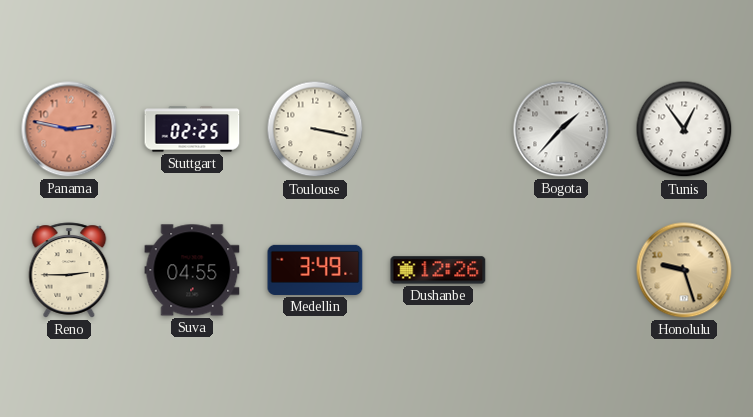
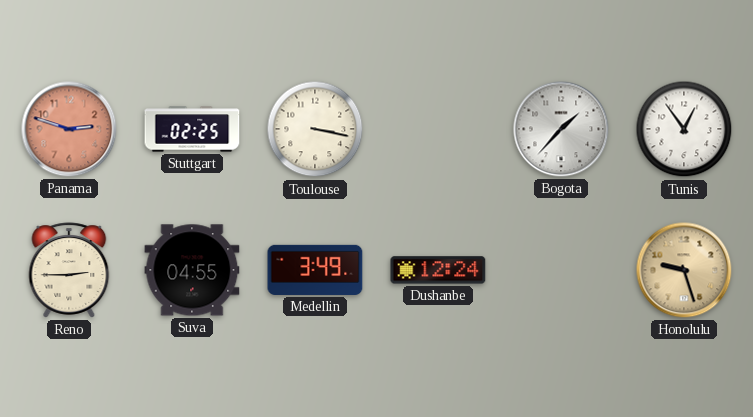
Panama: 2:47 -> 2:48
Dushanbe: 12:26 -> 12:24
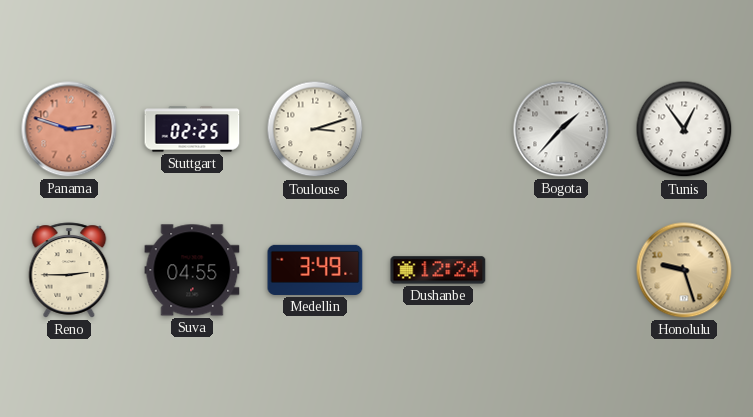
Toulouse: 3:17 -> 3:12
